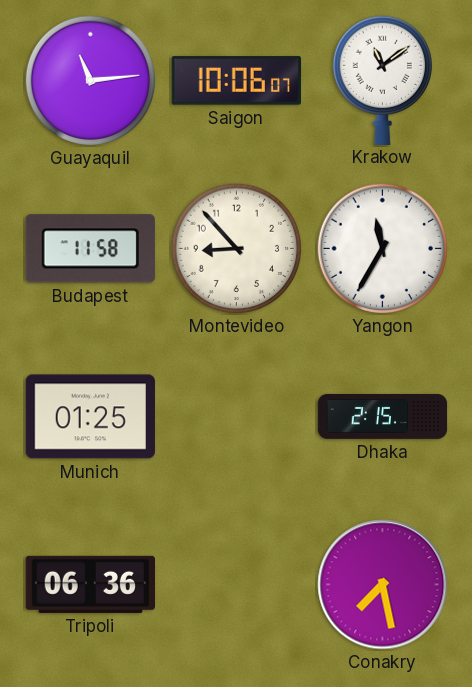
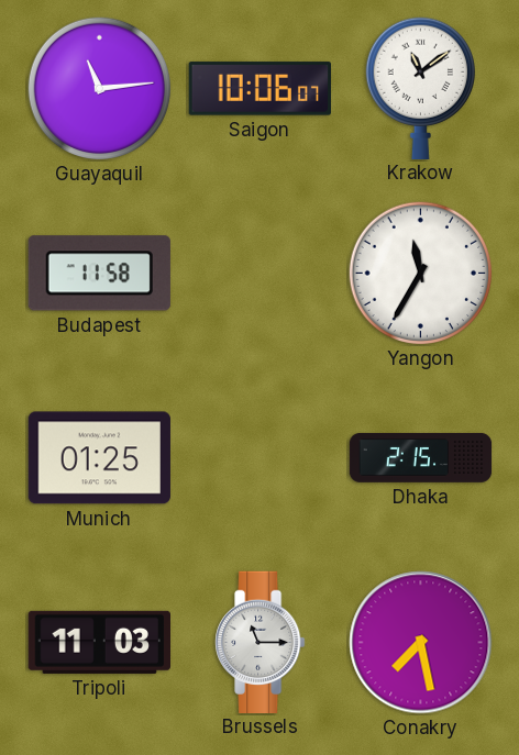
Montevideo: 8:53 -> none
Tripoli: 06:36 -> 11:03
Brussels: none -> 11:15
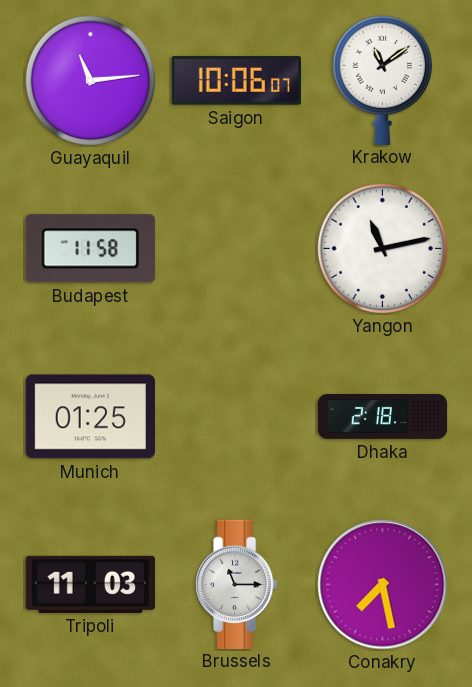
Yangon: 11:35 -> 11:13
Dhaka: 2:15 -> 2:18
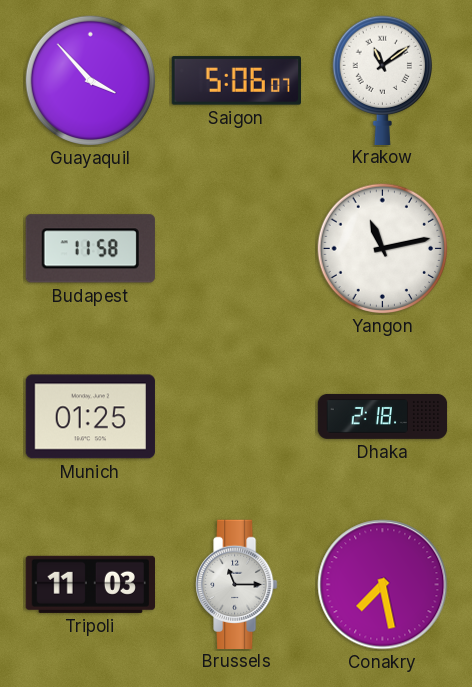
Guayaquil: 11:14 -> 3:53
Saigon: 10:06 -> 5:06
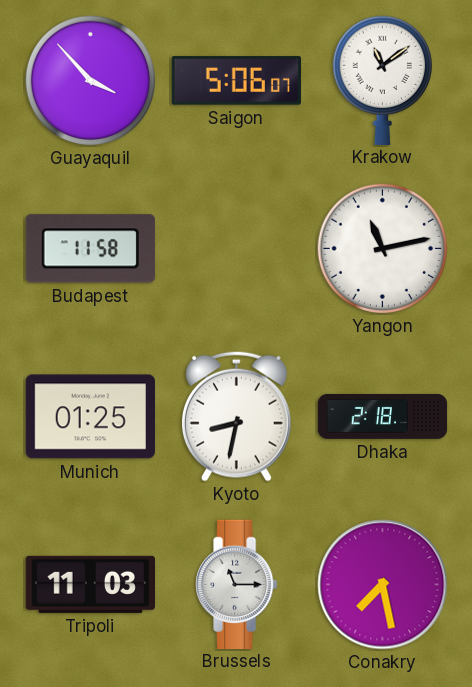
Kyoto: none -> 8:32
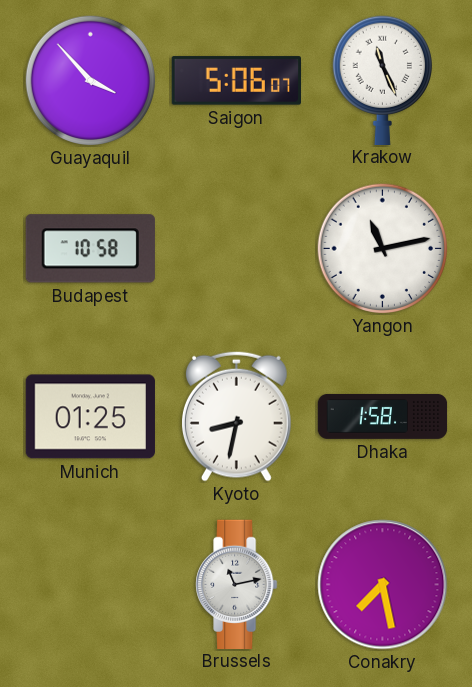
Krakow: 11:09 -> 11:26
Budapest: 11:58 -> 10:58
Dhaka: 2:18 -> 1:58
Tripoli: 11:03 -> none
Brussels: 11:15 -> 11:13
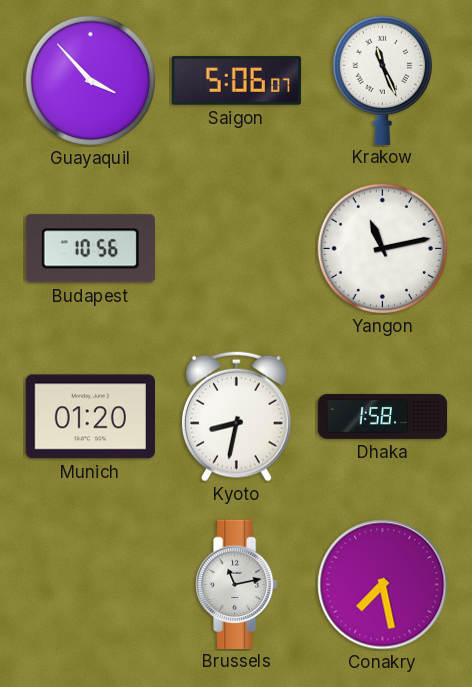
Budapest: 10:58 -> 10:56
Munich: 01:25 -> 01:20
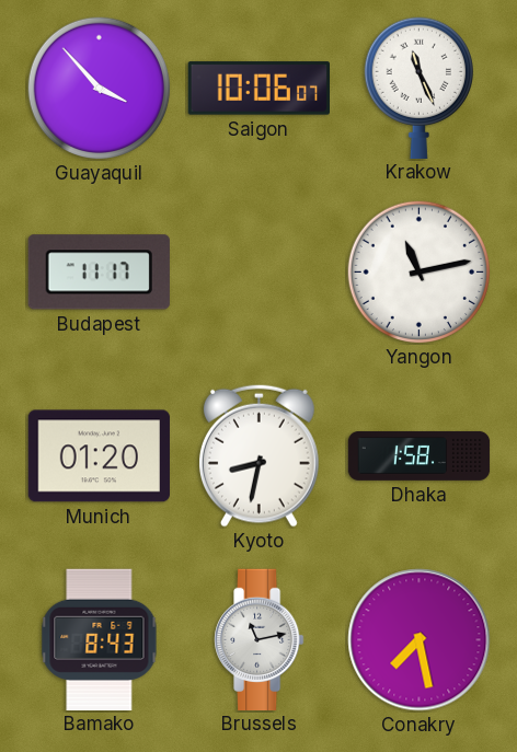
Saigon: 5:06 -> 10:06
Budapest: 10:56 -> 11:17
Bamako: none -> 8:43
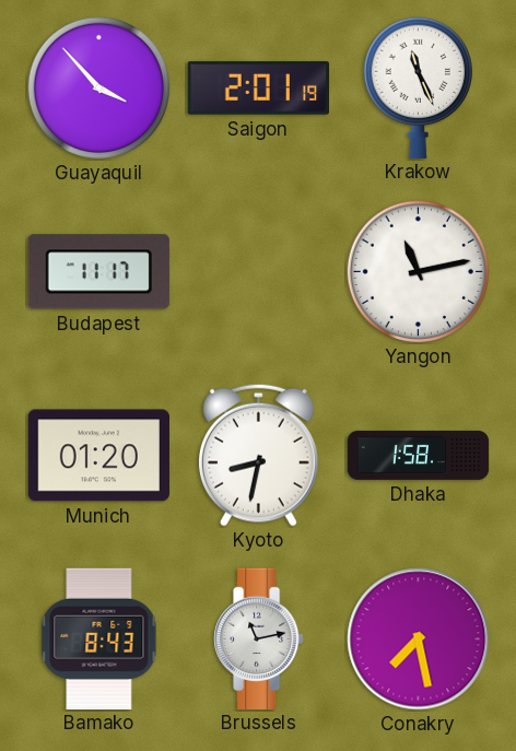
Saigon: 10:06 -> 2:01
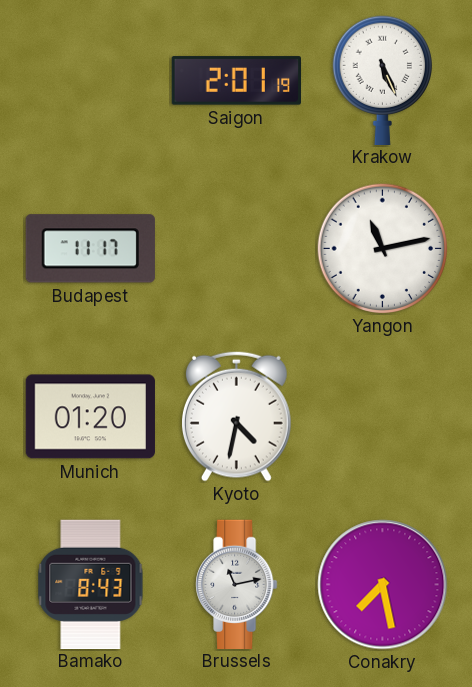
Guayaquil: 3:53 -> none
Krakow: 11:26 -> 5:26
Kyoto: 8:32 -> 4:32
Dhaka: 1:58 -> none
